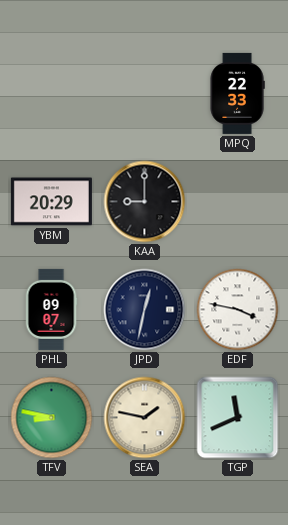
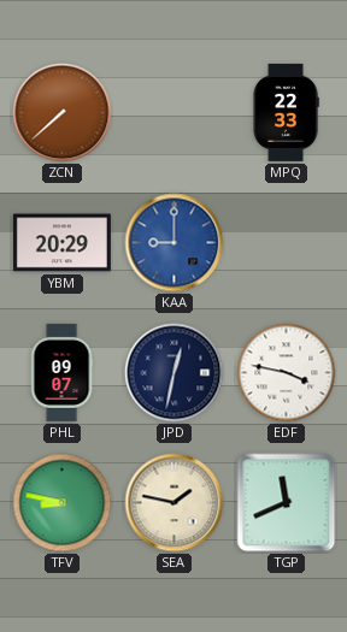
ZCN: none -> 7:38
KAA dial: black -> blue
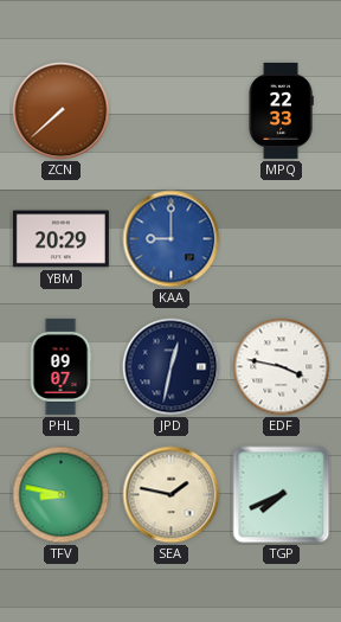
TGP: 11:41 -> 7:41
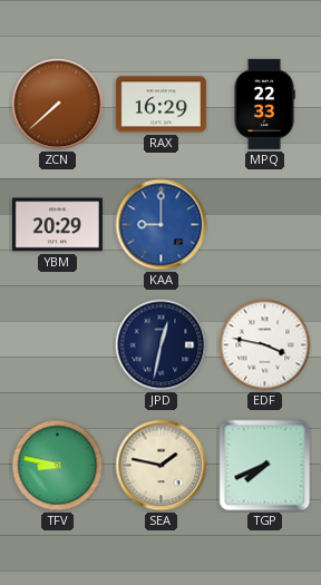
RAX: none -> 16:29
PHL: 09:07 -> none
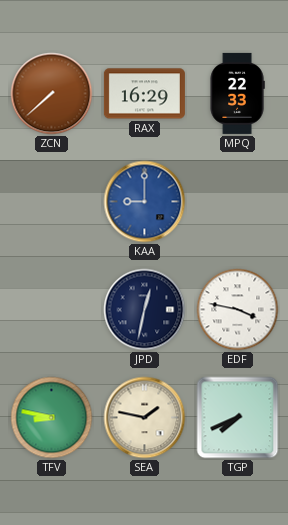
YBM: 20:29 -> none
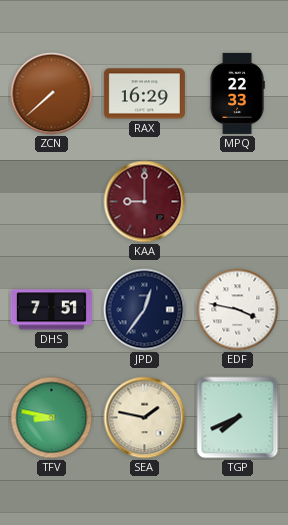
KAA dial: blue -> burgundy
DHS: none -> 7:51
JPD: 12:32 -> 12:36
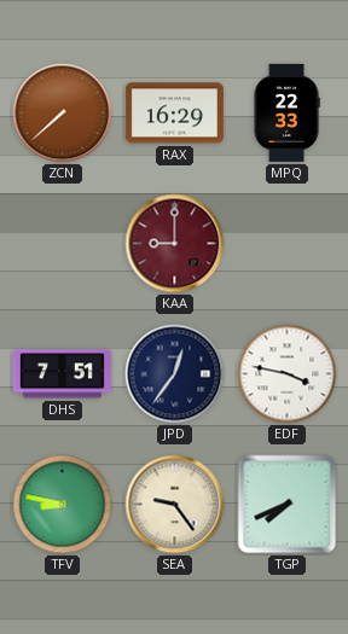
SEA: 1:47 -> 9:24
